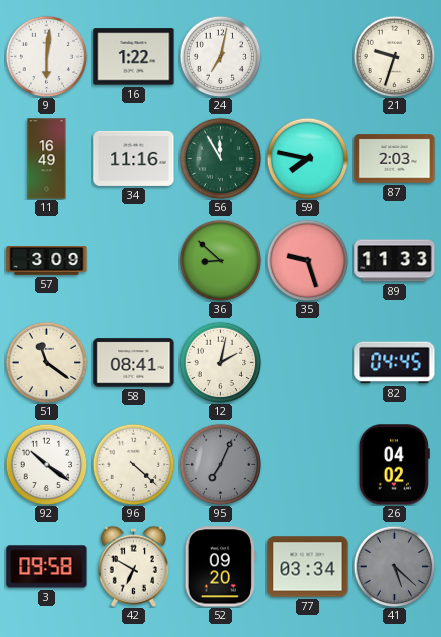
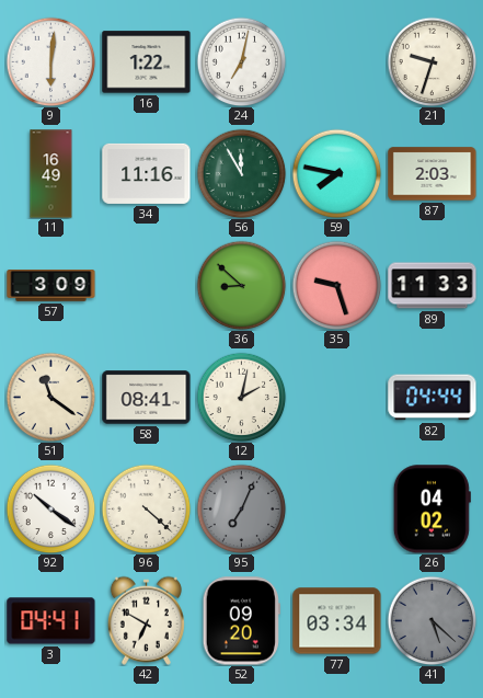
82: 04:45 -> 04:44
3: 09:58 -> 04:41
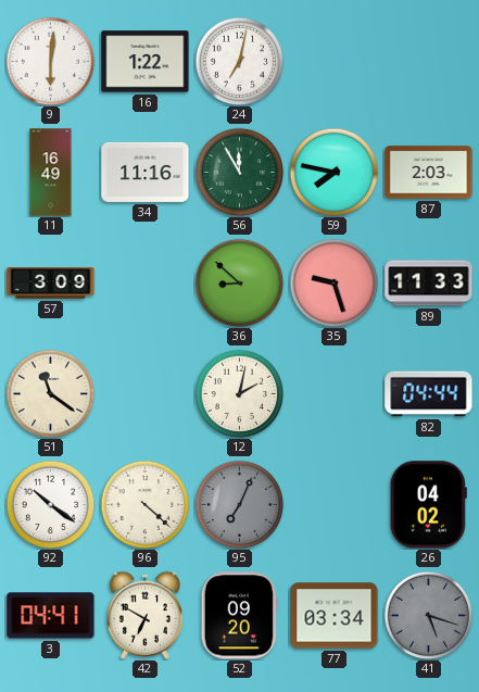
21: 9:33 -> none
58: 08:41 -> none
41: 5:22 -> 5:18
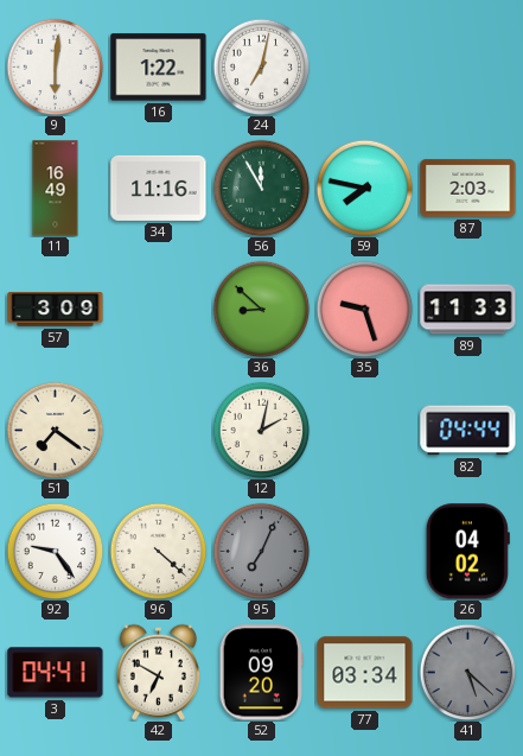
51: 11:21 -> 7:21
92: 10:21 -> 9:24
41: 5:18 -> 5:22
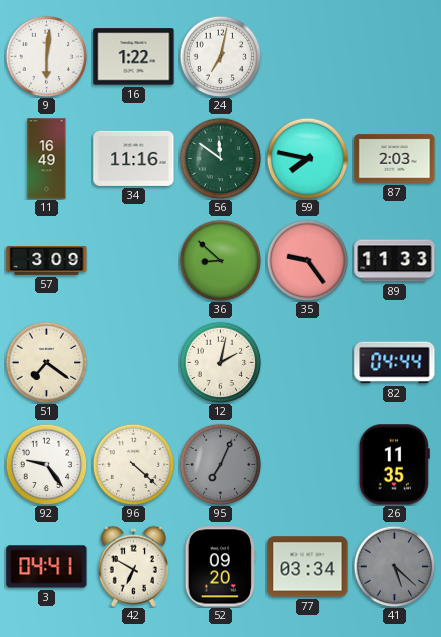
56: 11:55 -> 11:51
35: 9:27 -> 9:24
26: 04:02 -> 11:35
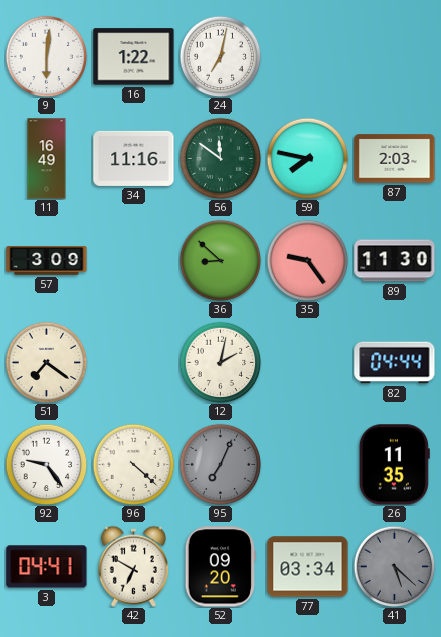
89: 11:33 -> 11:30
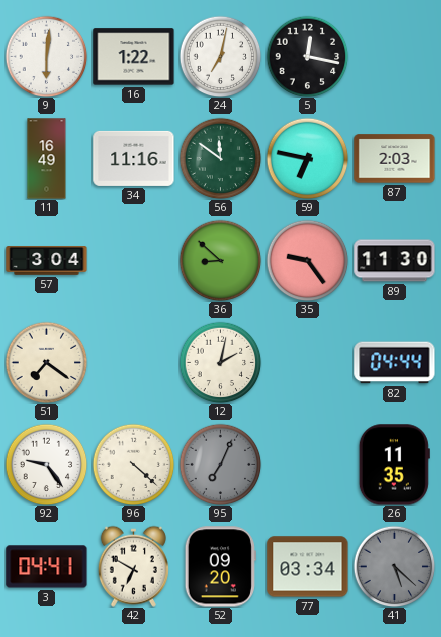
5: none -> 12:17
59: 7:47 -> 6:47
57: 3:09 -> 3:04
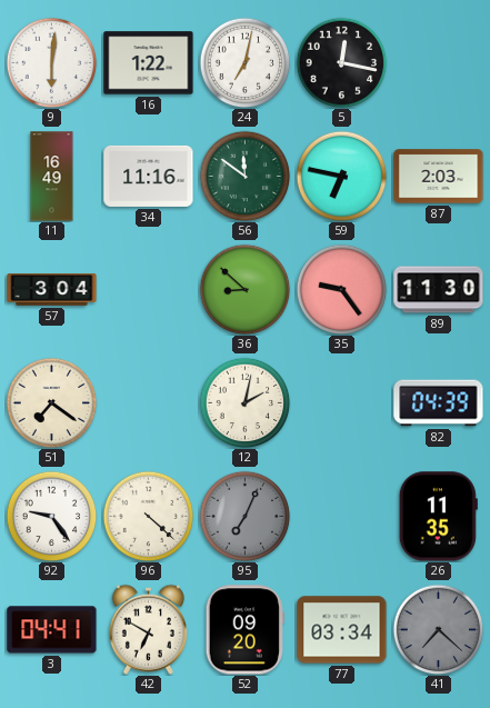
82: 04:44 -> 04:39
41: 5:22 -> 7:22
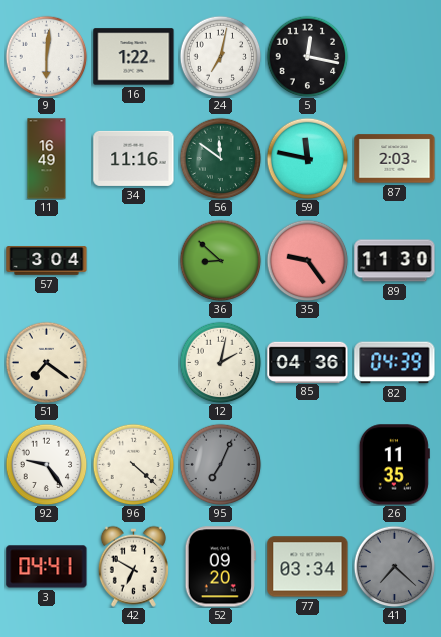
59: 6:47 -> 11:47
85: none -> 04:36
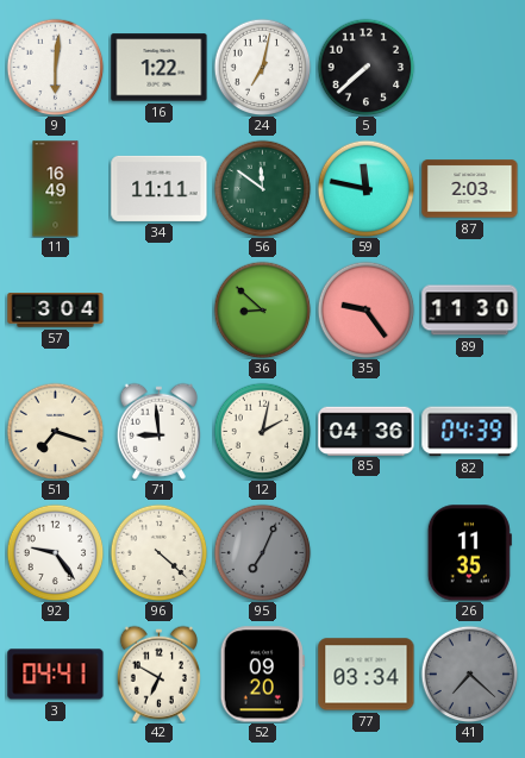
5: 12:17 -> 7:38
34: 11:16 -> 11:11
51: 7:21 -> 7:18
71: none -> 8:59
